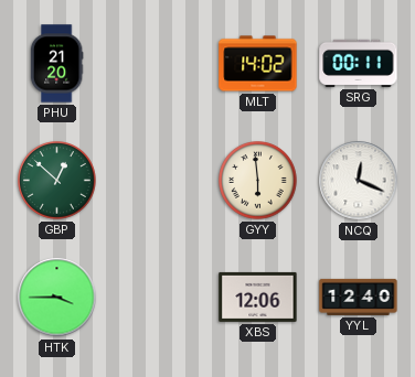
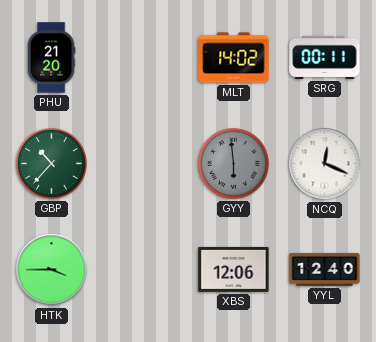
GBP: 12:52 -> 10:37
GYY dial: cream -> grey
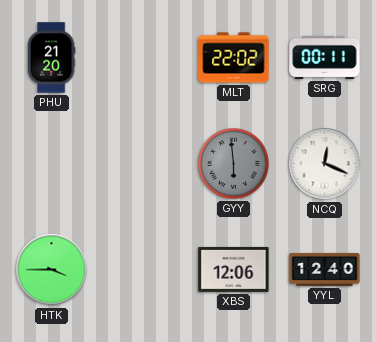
MLT: 14:02 -> 22:02
GBP: 10:37 -> none
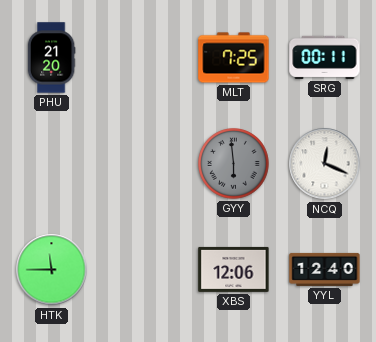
MLT: 22:02 -> 7:25
HTK: 3:45 -> 11:45
